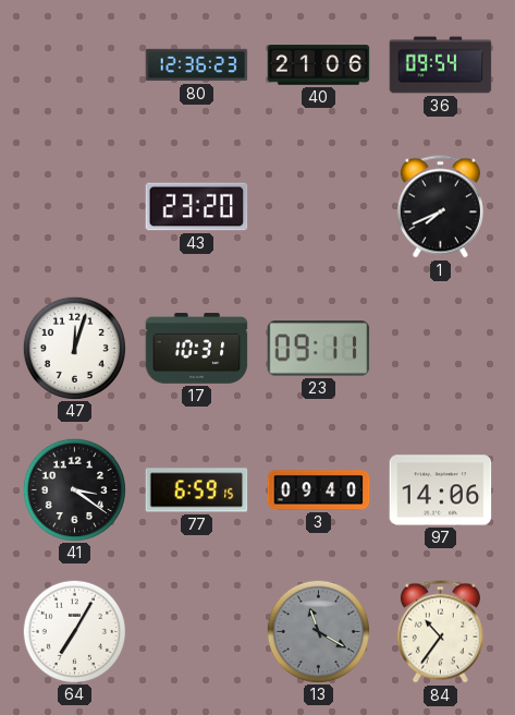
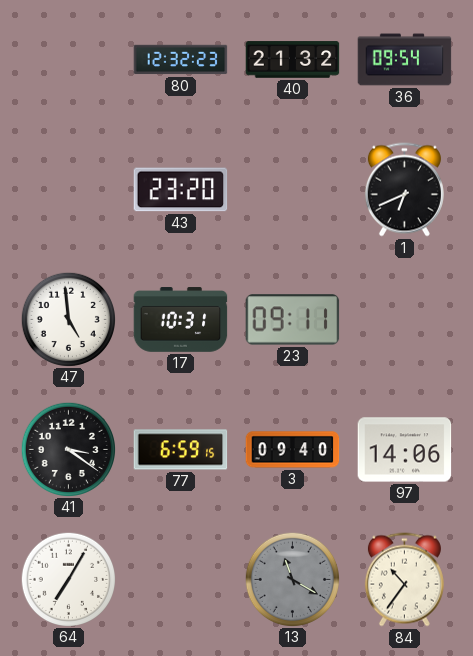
80: 12:36 -> 12:32
40: 21:06 -> 21:32
1: 7:41 -> 6:41
47: 12:03 -> 4:59
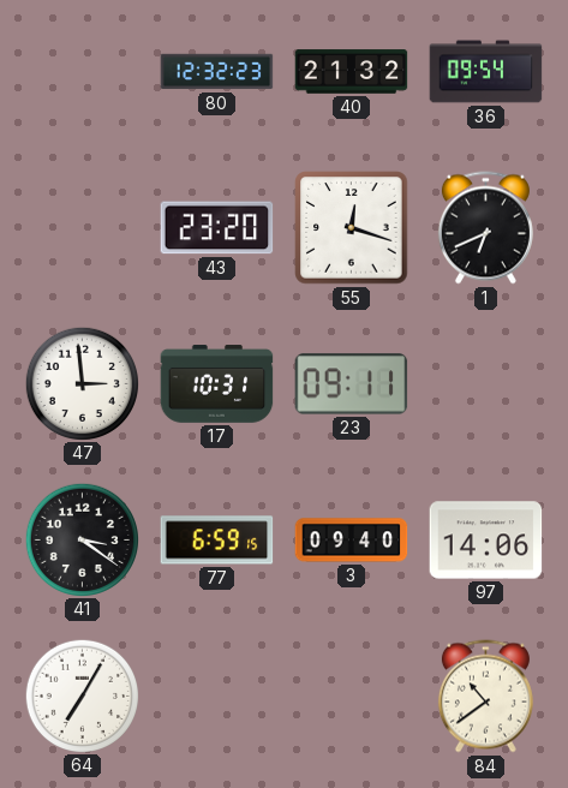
55: none -> 12:18
47: 4:59 -> 2:59
13: 11:20 -> none
84: 10:36 -> 10:39
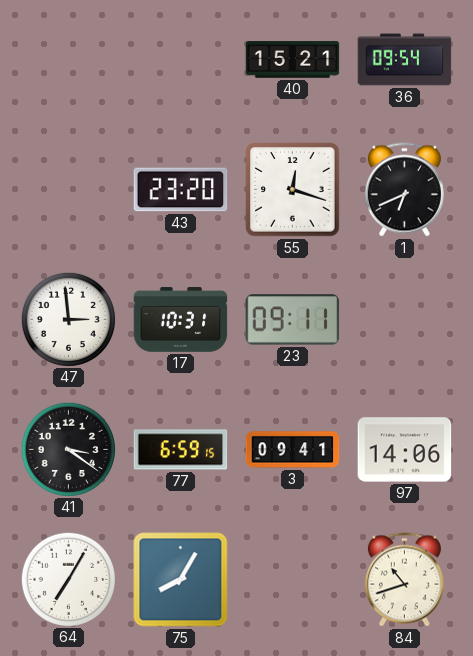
80: 12:32 -> none
40: 21:32 -> 15:21
3: 09:40 -> 09:41
75: none -> 8:05
84: 10:39 -> 10:42
